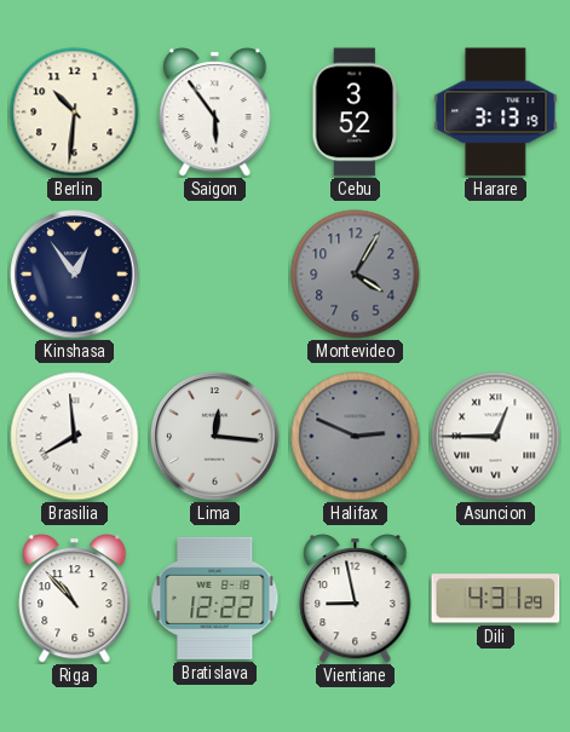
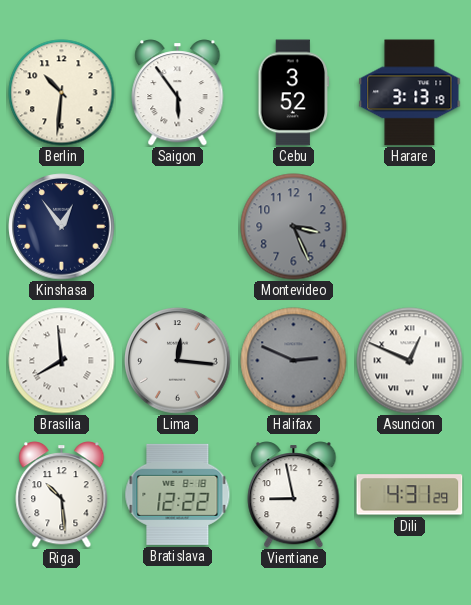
Montevideo: 4:05 -> 3:26
Asuncion: 12:45 -> 12:49
Riga: 10:53 -> 10:29
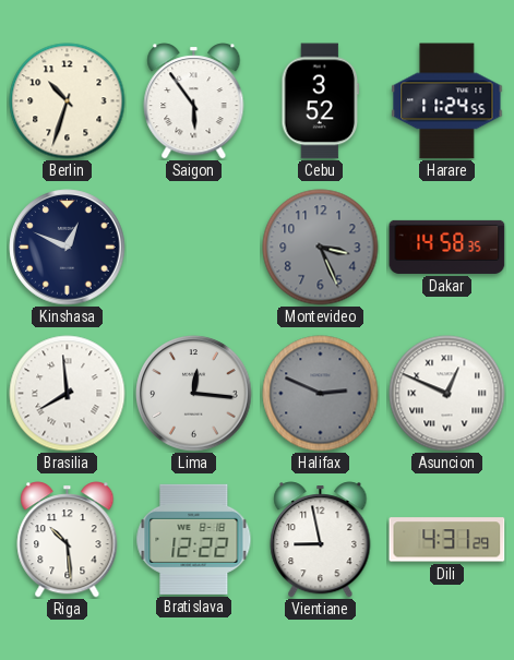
Berlin: 10:31 -> 10:33
Harare: 3:13 -> 11:24
Kinshasa: 12:54 -> 12:49
Dakar: none -> 14:58
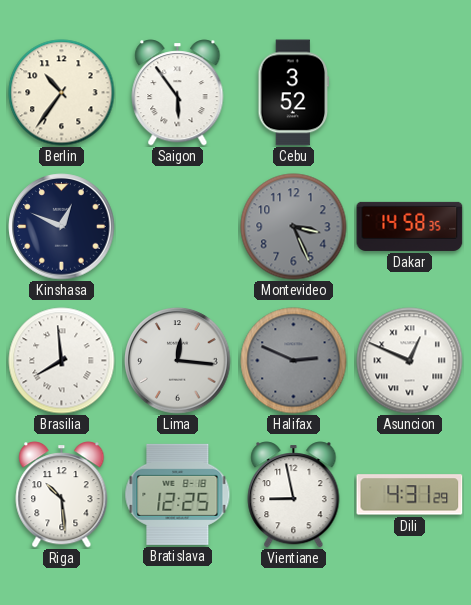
Berlin: 10:33 -> 10:36
Harare: 11:24 -> none
Bratislava: 12:22 -> 12:25
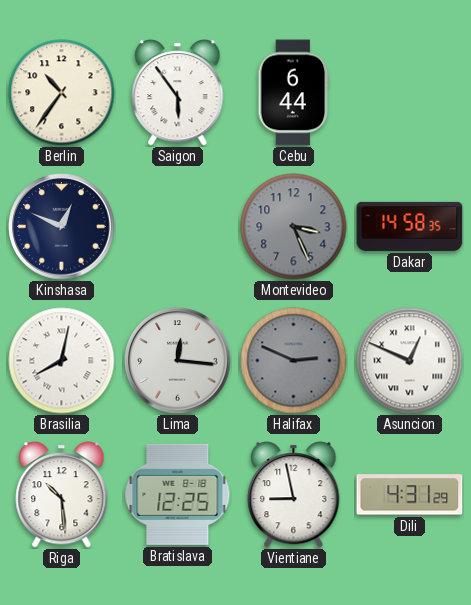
Cebu: 3:52 -> 6:44
Brasilia: 7:59 -> 8:02
